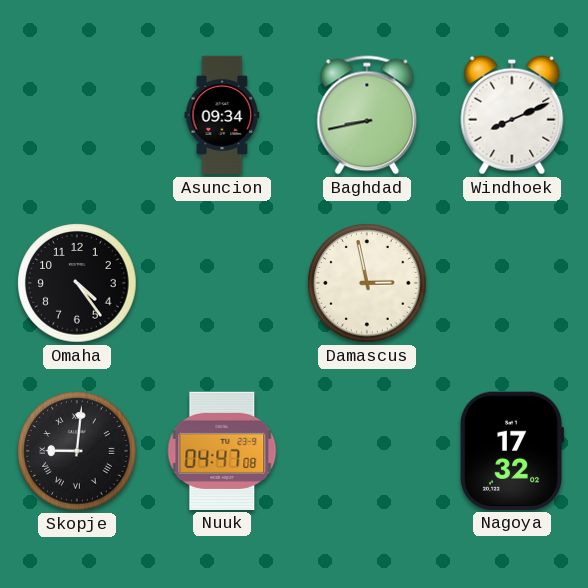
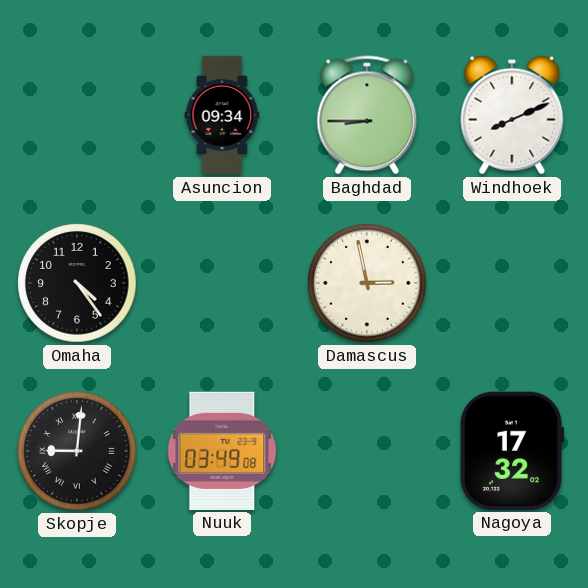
Baghdad: 8:43 -> 8:45
Nuuk: 04:47 -> 03:49
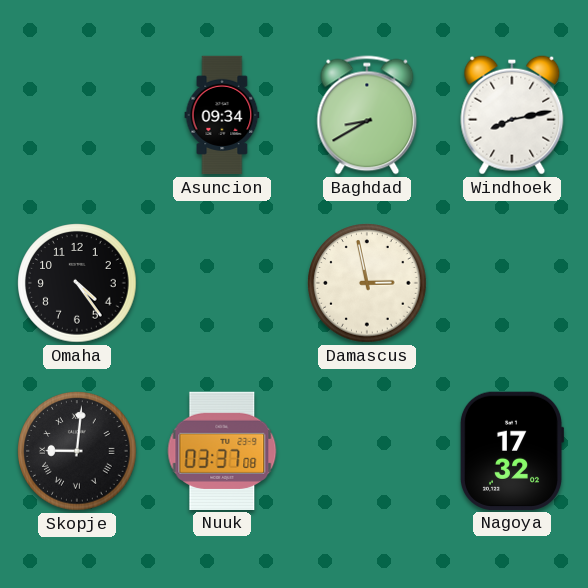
Baghdad: 8:45 -> 8:40
Windhoek: 8:11 -> 8:13
Nuuk: 03:49 -> 03:37
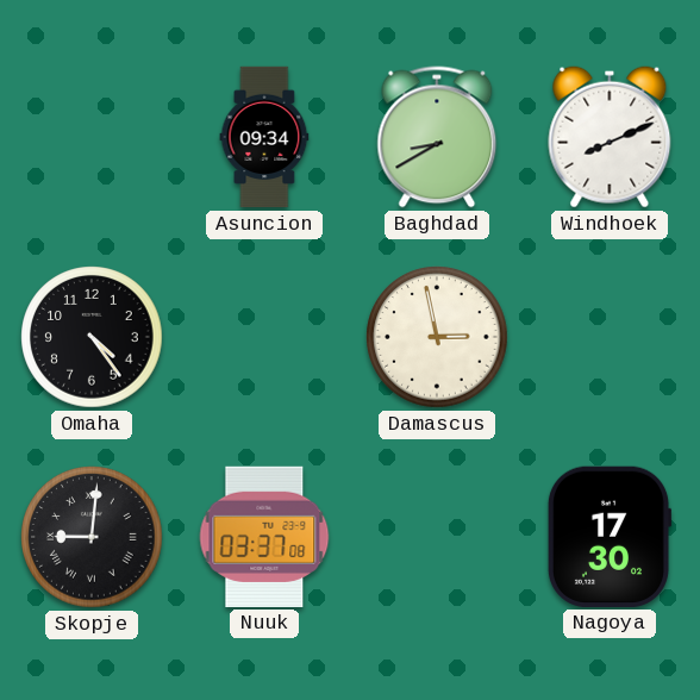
Windhoek: 8:13 -> 8:11
Nagoya: 17:32 -> 17:30
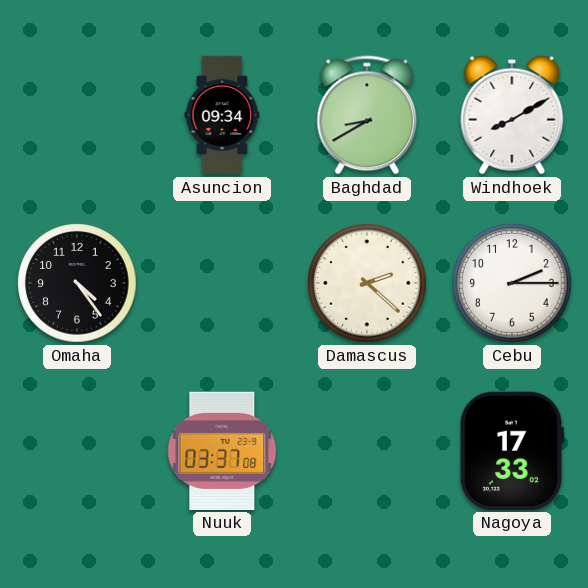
Windhoek: 8:11 -> 8:10
Damascus: 2:58 -> 2:22
Cebu: none -> 2:15
Skopje: 9:01 -> none
Nagoya: 17:30 -> 17:33
